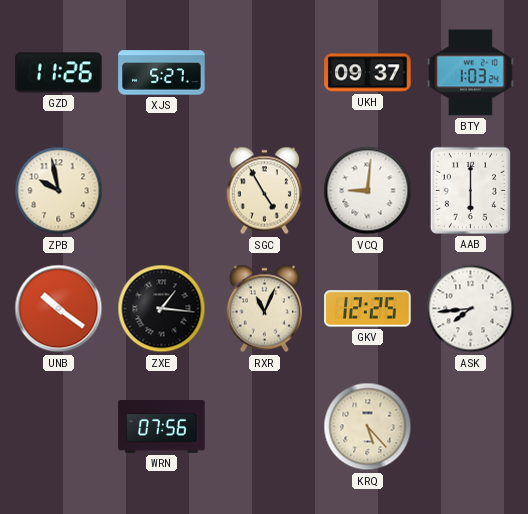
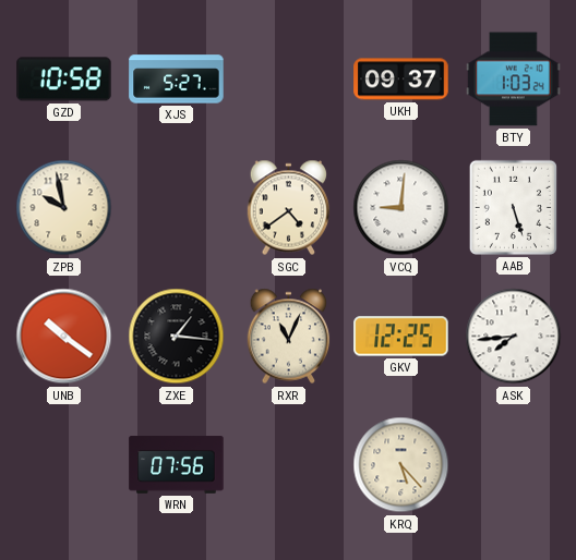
GZD: 11:26 -> 10:58
SGC: 4:55 -> 4:39
AAB: 6:00 -> 5:27
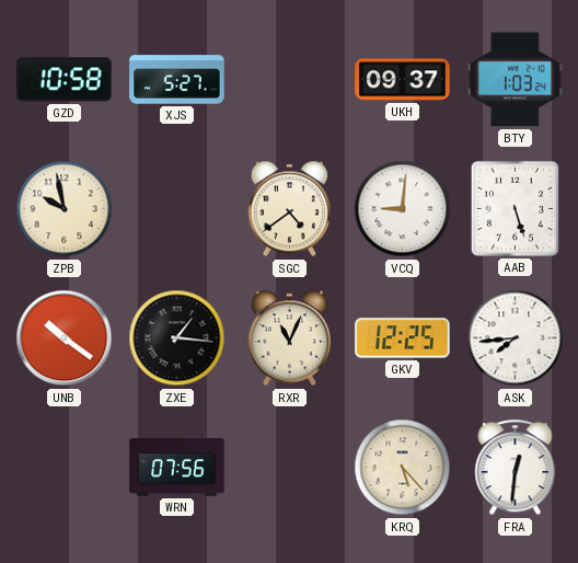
FRA: none -> 12:31
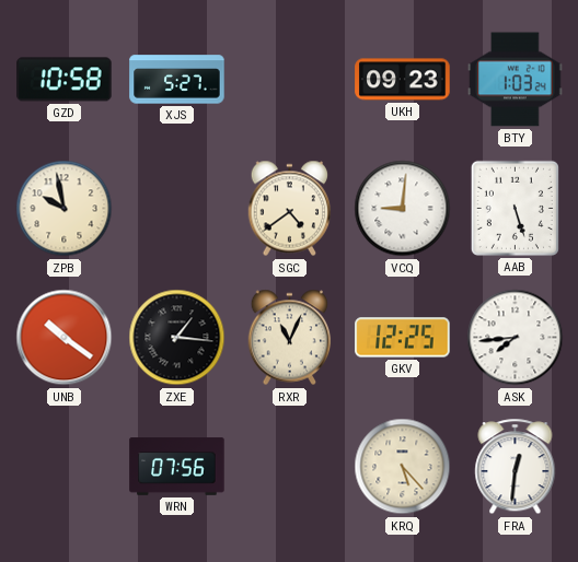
UKH: 09:37 -> 09:23
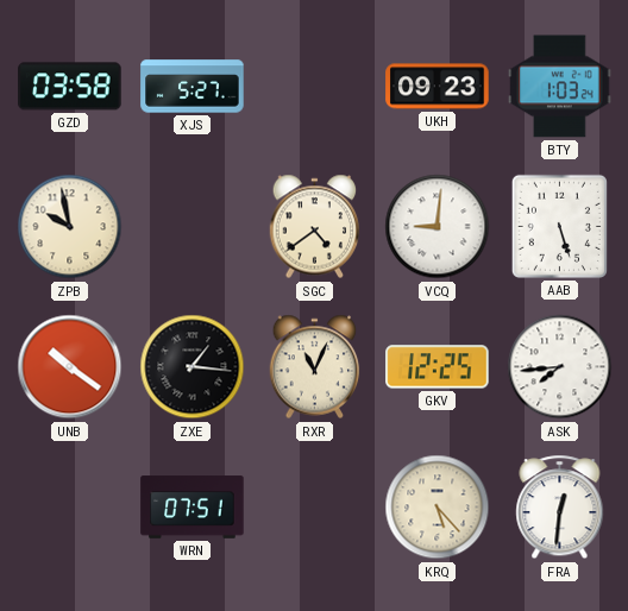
GZD: 10:58 -> 03:58
WRN: 07:56 -> 07:51
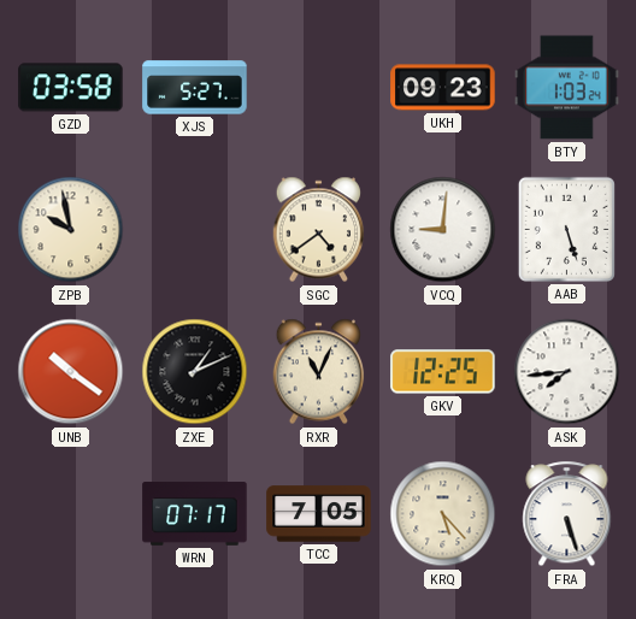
ZXE: 1:16 -> 1:11
WRN: 07:51 -> 07:17
TCC: none -> 7:05
FRA: 12:31 -> 5:27
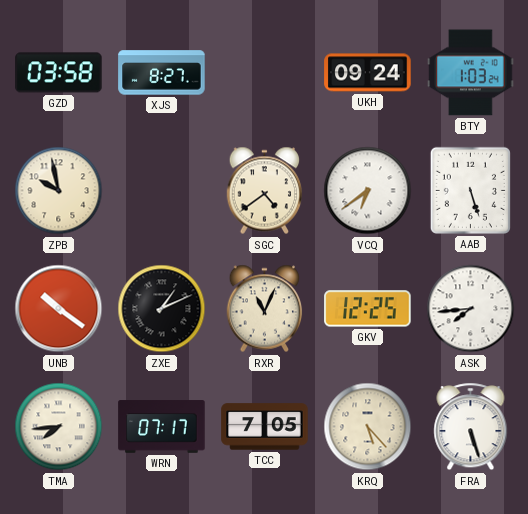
XJS: 5:27 -> 8:27
UKH: 09:23 -> 09:24
VCQ: 9:01 -> 6:39
TMA: none -> 7:44
